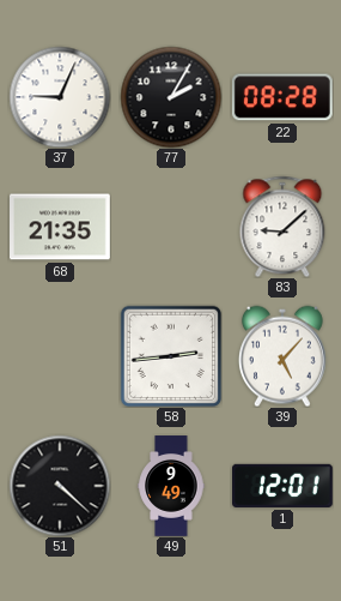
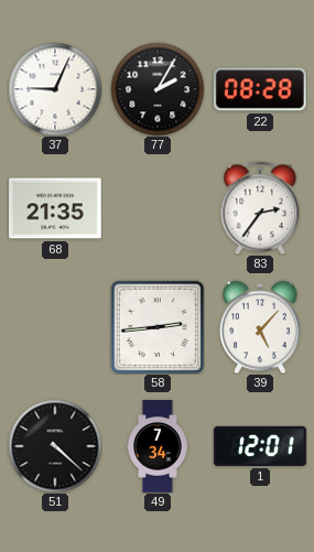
83: 9:08 -> 2:36
49: 9:49 -> 7:34
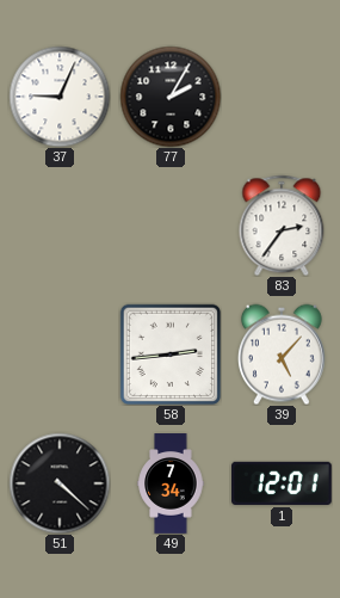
22: 08:28 -> none
68: 21:35 -> none
